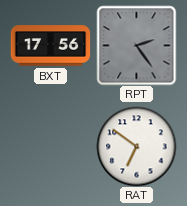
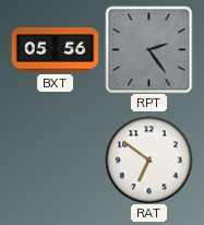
BXT: 17:56 -> 05:56
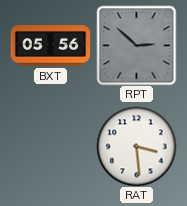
RPT: 2:24 -> 2:52
RAT: 6:51 -> 3:29
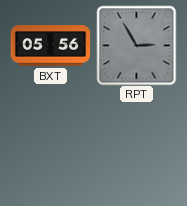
RPT: 2:52 -> 2:55
RAT: 3:29 -> none
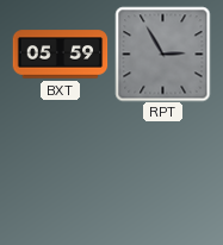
BXT: 05:56 -> 05:59
